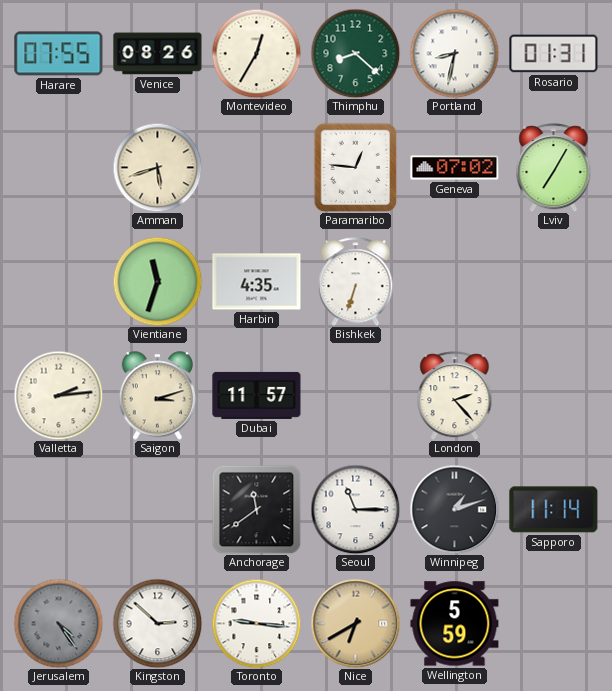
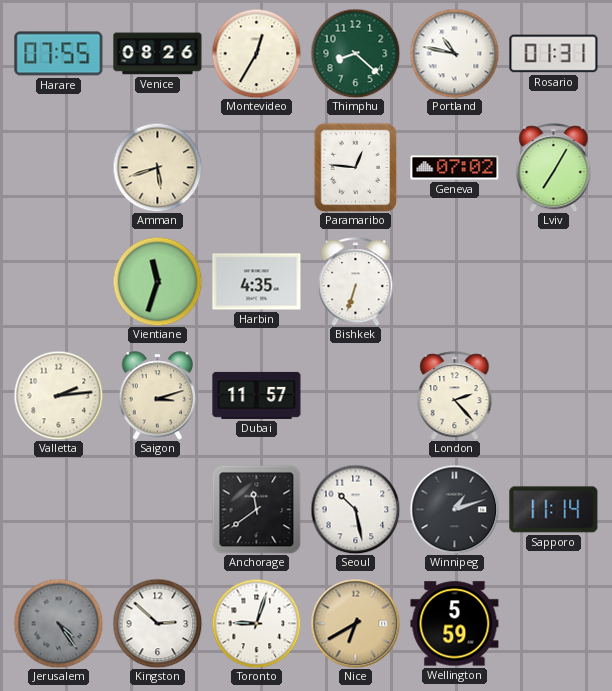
Portland: 8:32 -> 10:47
Seoul: 11:15 -> 10:28
Toronto: 9:16 -> 9:03
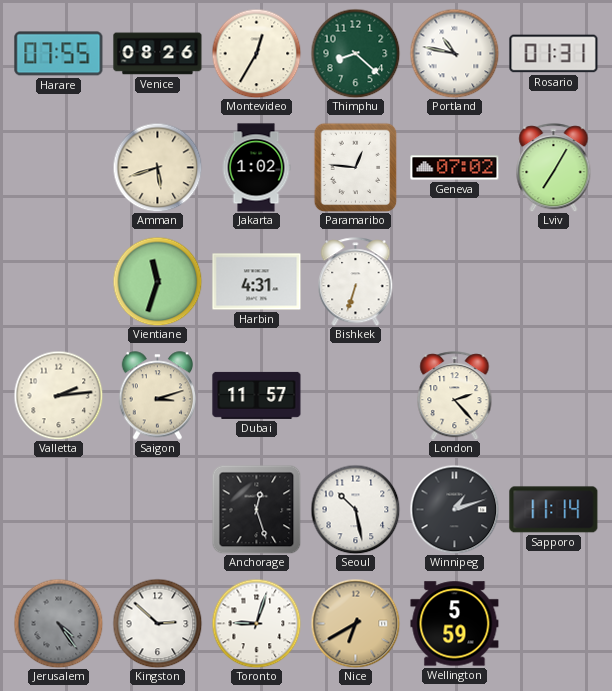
Jakarta: none -> 1:02
Harbin: 4:35 -> 4:31
Anchorage: 11:39 -> 12:27
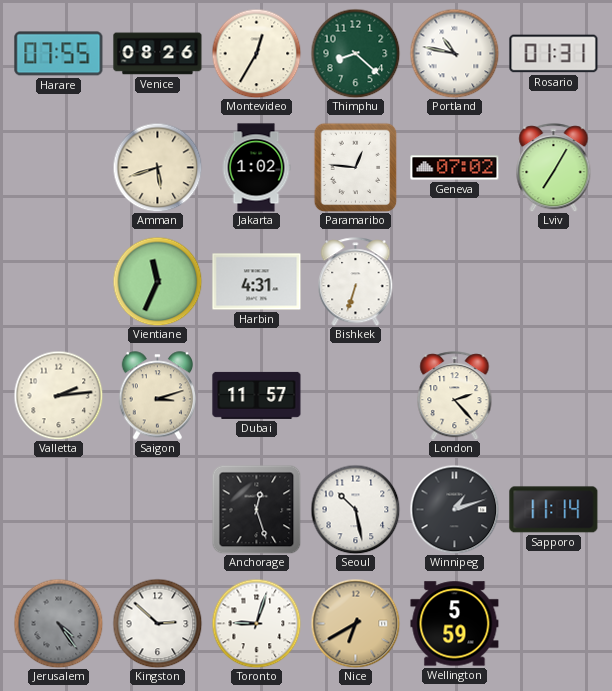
Vientiane: 11:33 -> 11:34
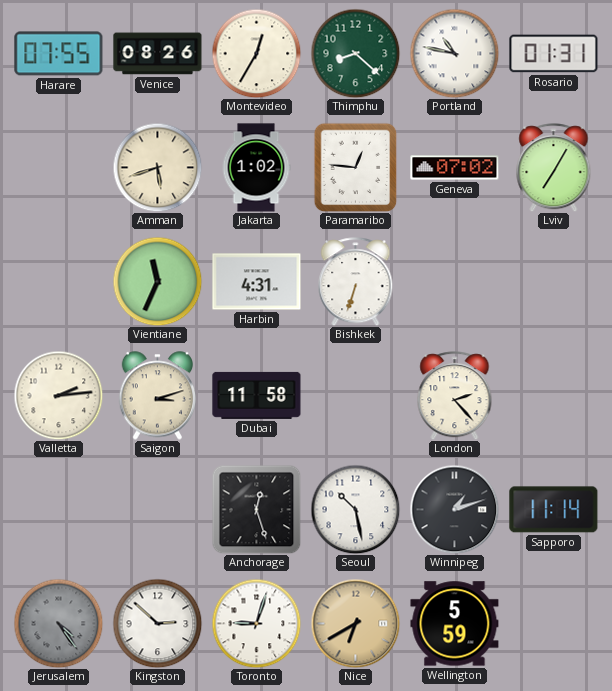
Dubai: 11:57 -> 11:58
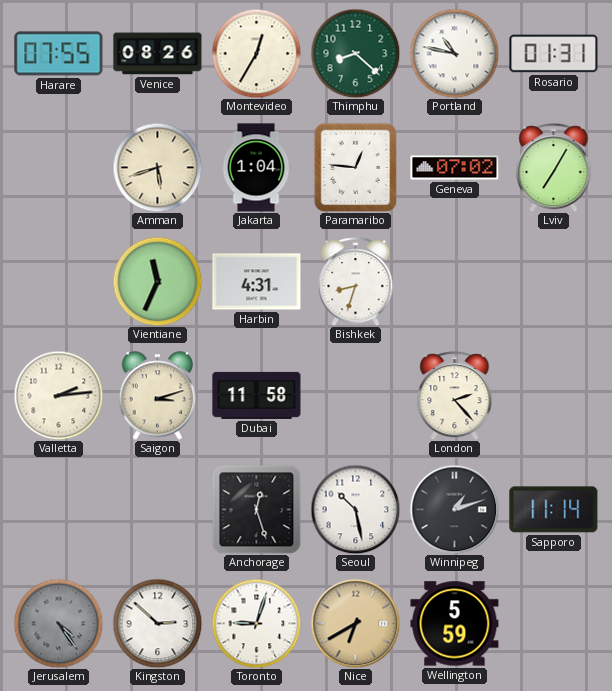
Jakarta: 1:02 -> 1:04
Bishkek: 6:33 -> 8:33
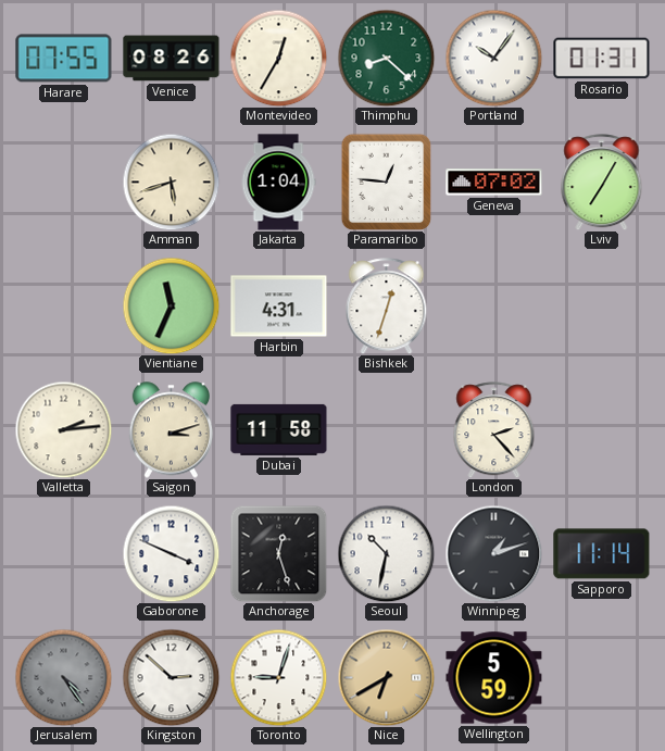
Portland: 10:47 -> 10:06
Bishkek: 8:33 -> 12:33
Gaborone: none -> 3:49
Seoul: 10:28 -> 10:32
